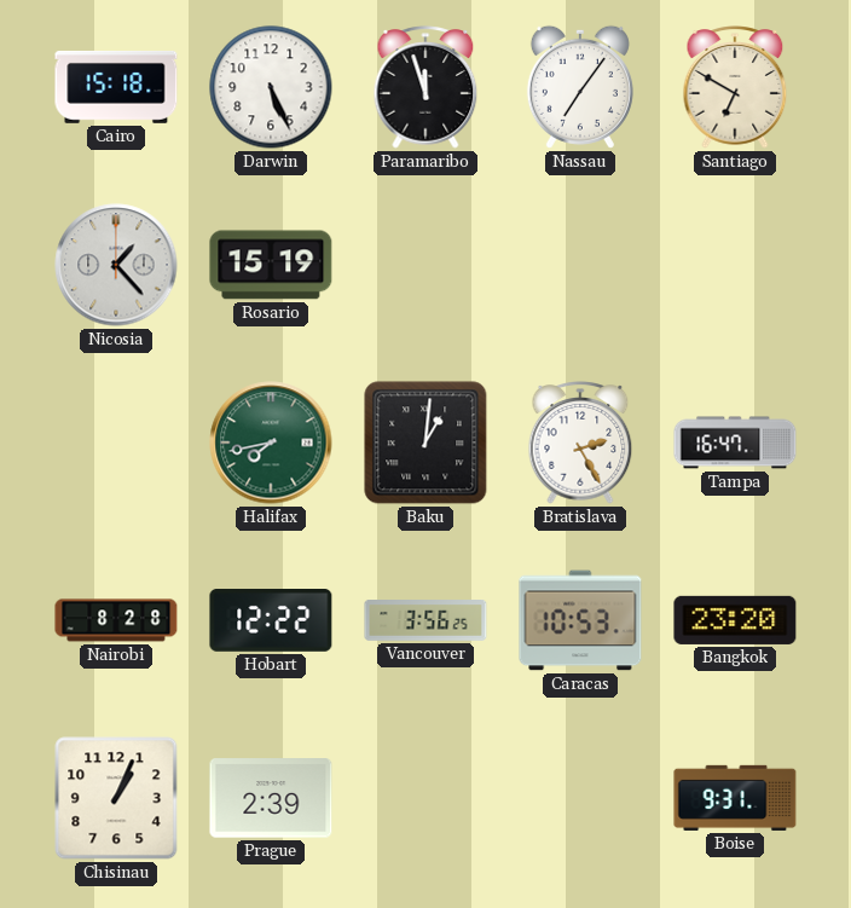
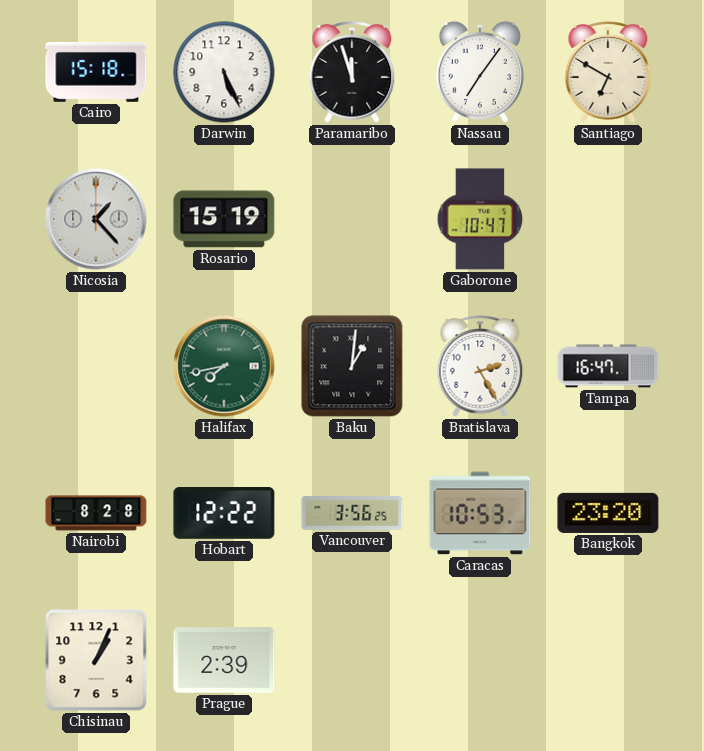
Gaborone: none -> 10:47
Boise: 9:31 -> none
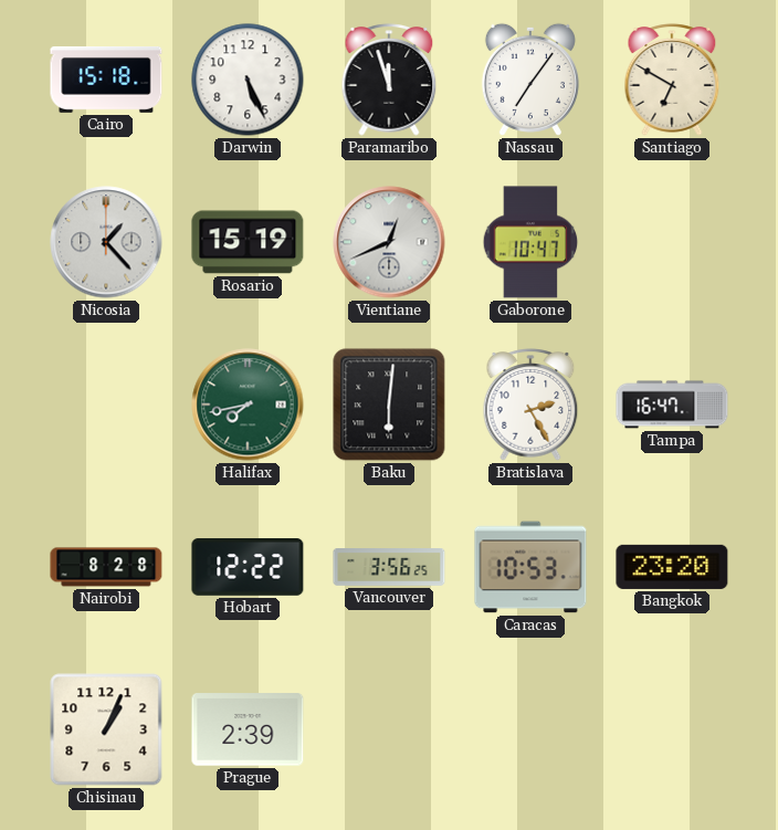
Vientiane: none -> 12:41
Baku: 1:01 -> 6:01
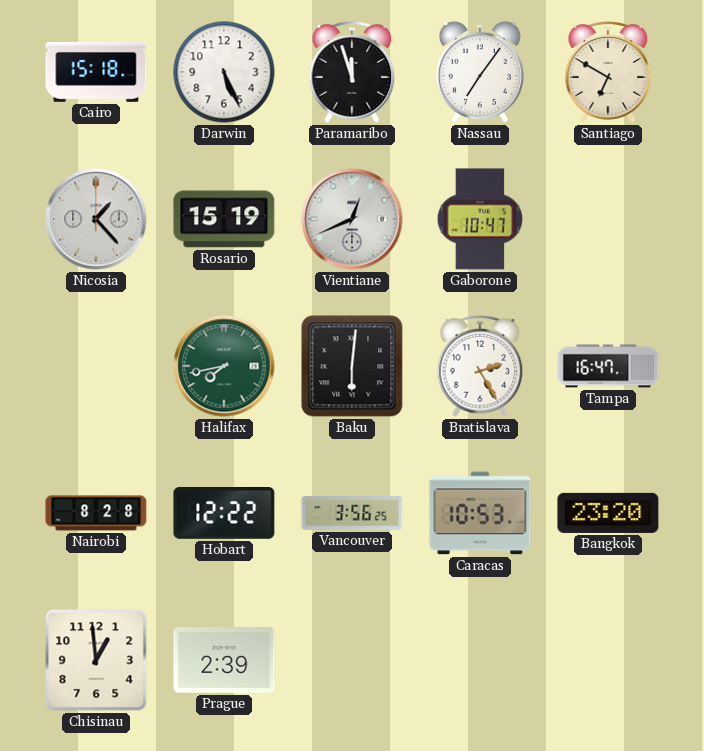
Chisinau: 1:04 -> 12:59
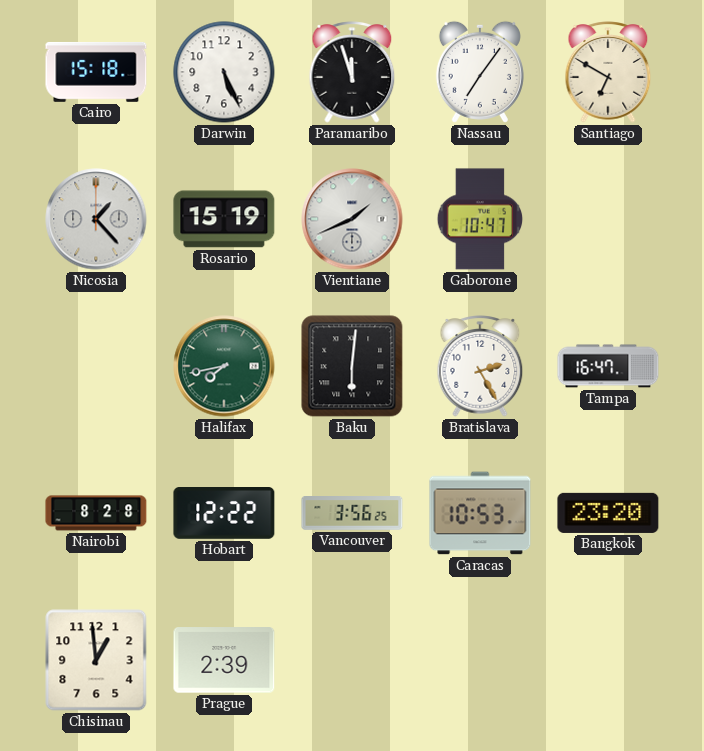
Vientiane: 12:41 -> 1:41
